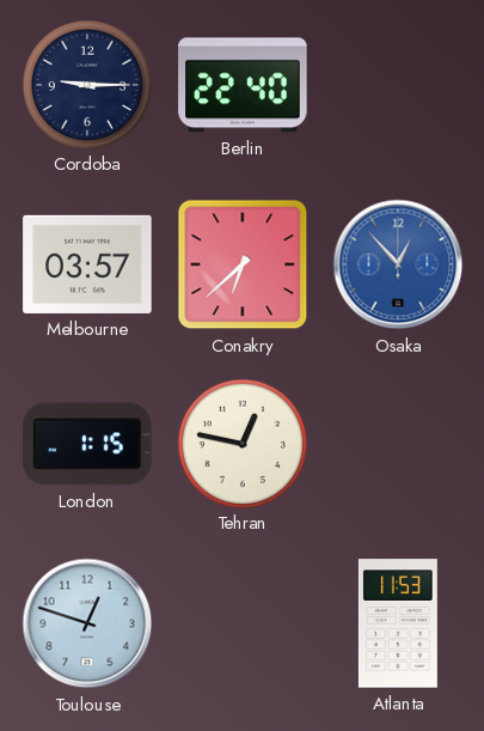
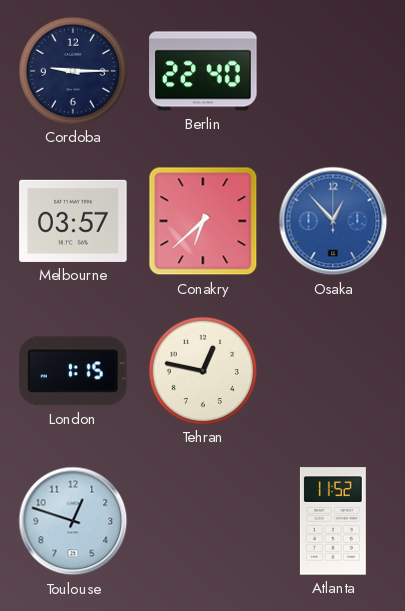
Atlanta: 11:53 -> 11:52
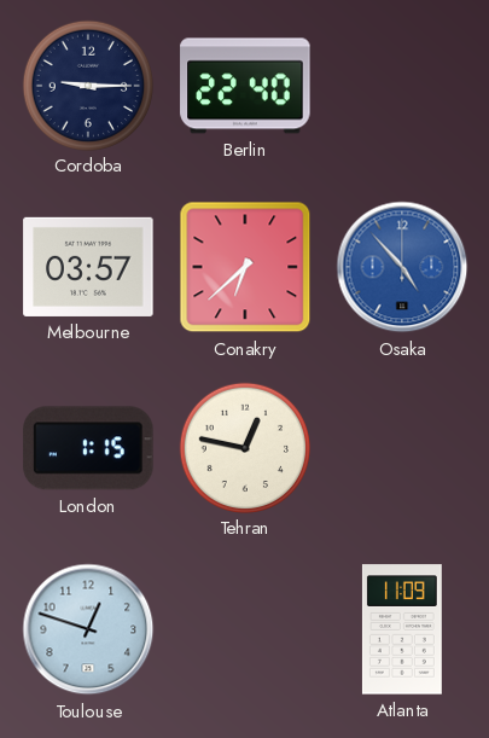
Osaka: 12:53 -> 4:53
Atlanta: 11:52 -> 11:09
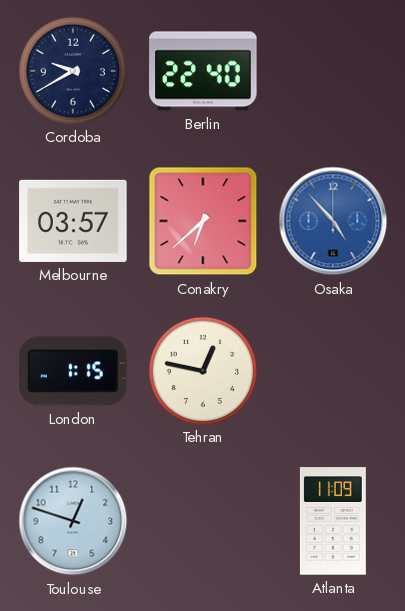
Cordoba: 9:15 -> 9:40
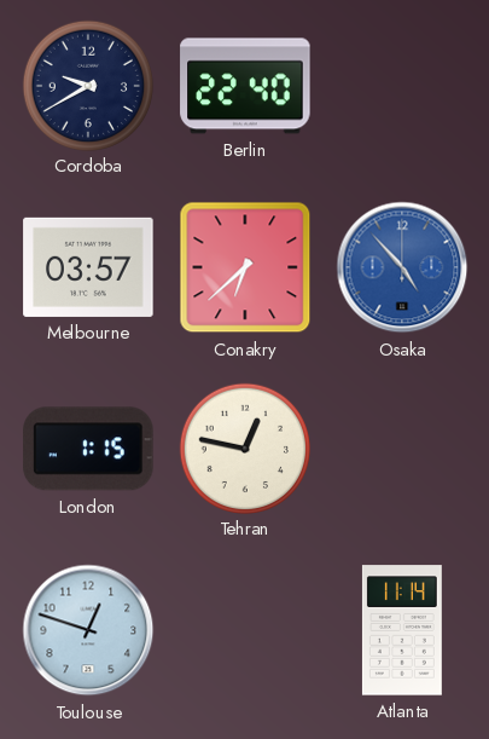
Atlanta: 11:09 -> 11:14
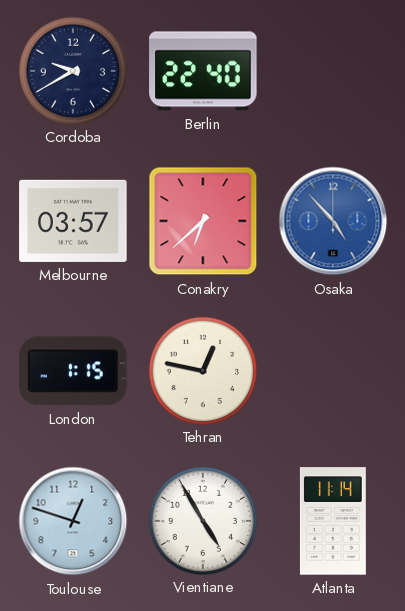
Vientiane: none -> 4:55
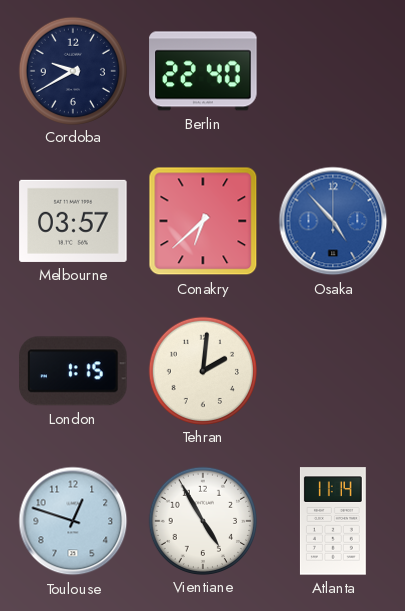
Tehran: 12:47 -> 2:01
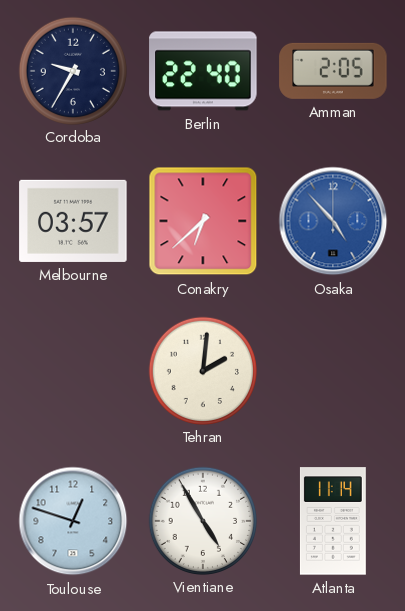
Cordoba: 9:40 -> 9:35
Amman: none -> 2:05
London: 1:15 -> none
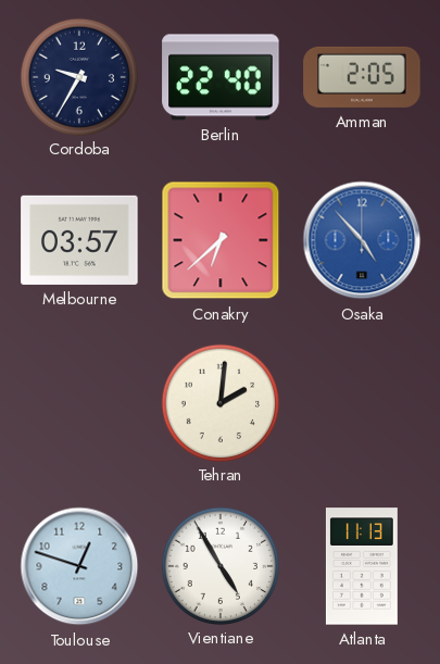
Atlanta: 11:14 -> 11:13
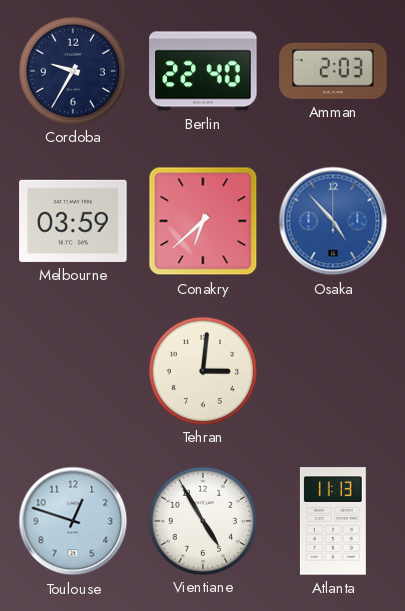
Amman: 2:05 -> 2:03
Melbourne: 03:57 -> 03:59
Tehran: 2:01 -> 3:01
